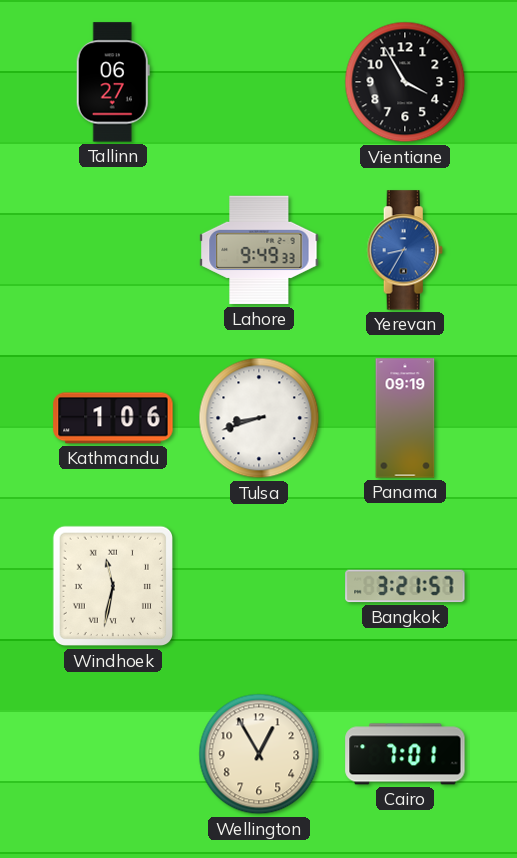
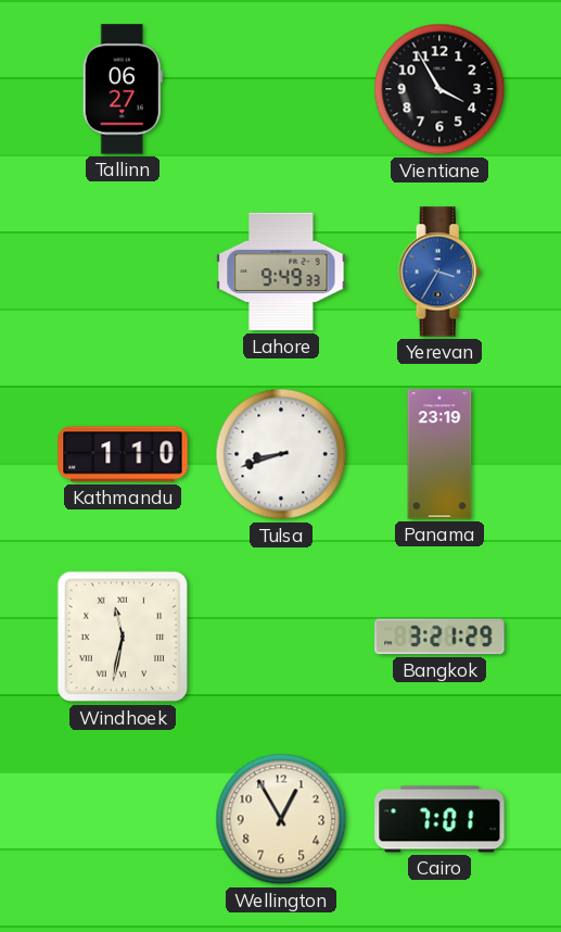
Yerevan: 8:35 -> 3:35
Kathmandu: 1:06 -> 1:10
Panama: 09:19 -> 23:19
Bangkok: 3:21:57 -> 3:21:29
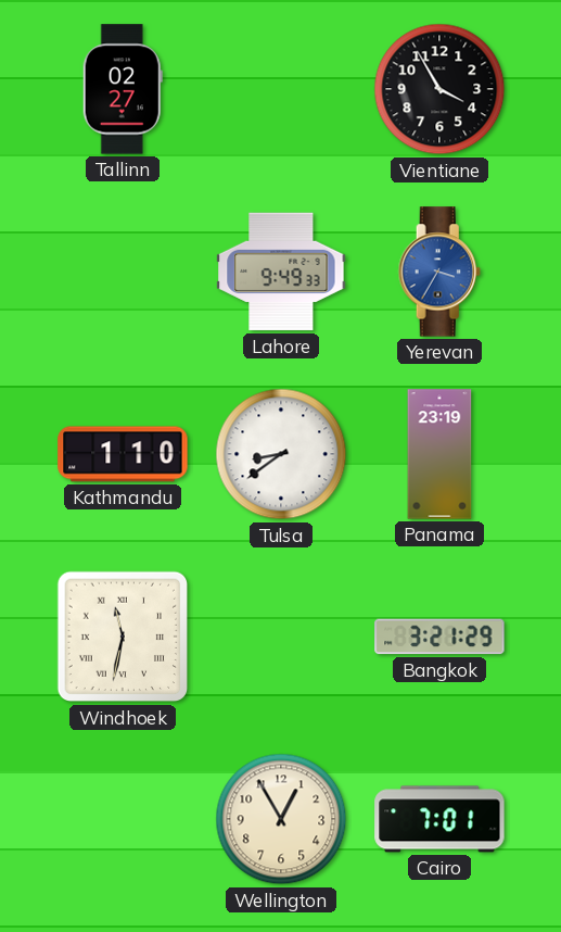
Tallinn: 06:27 -> 02:27
Tulsa: 8:42 -> 8:39
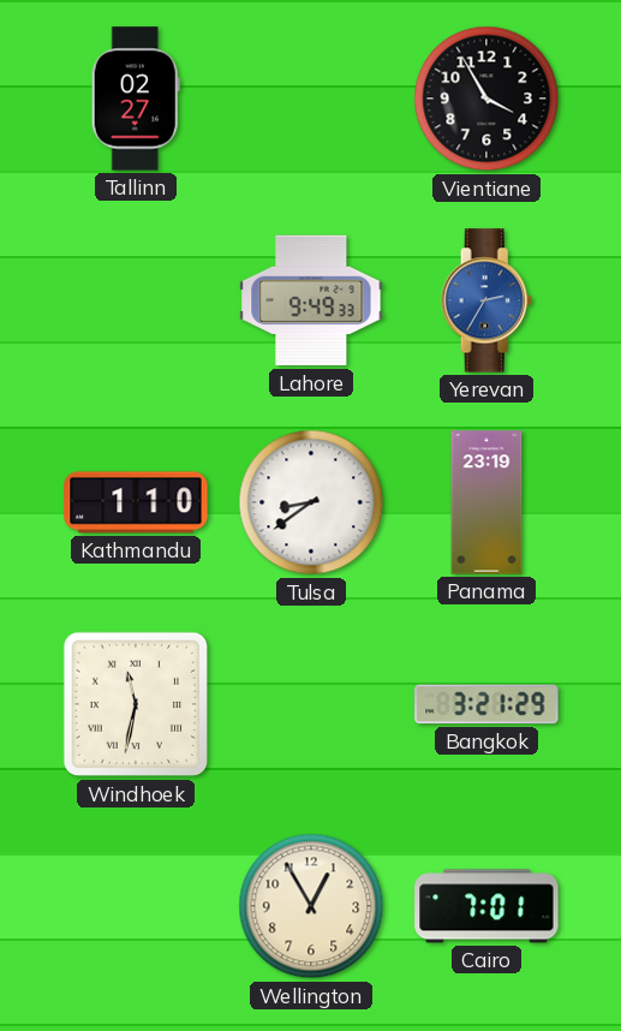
Yerevan: 3:35 -> 2:35
